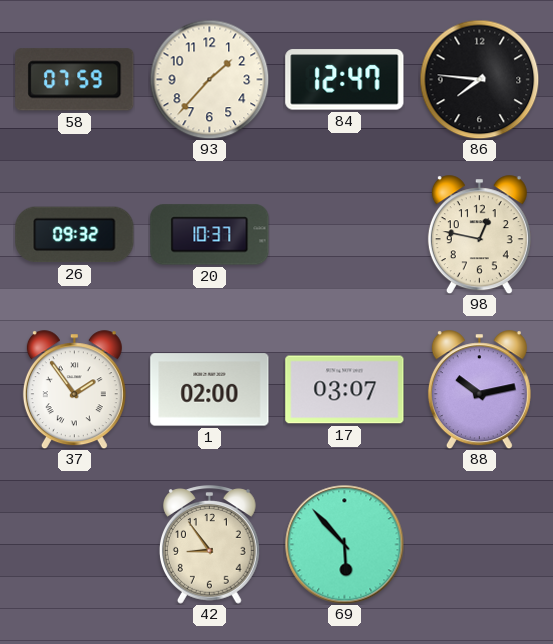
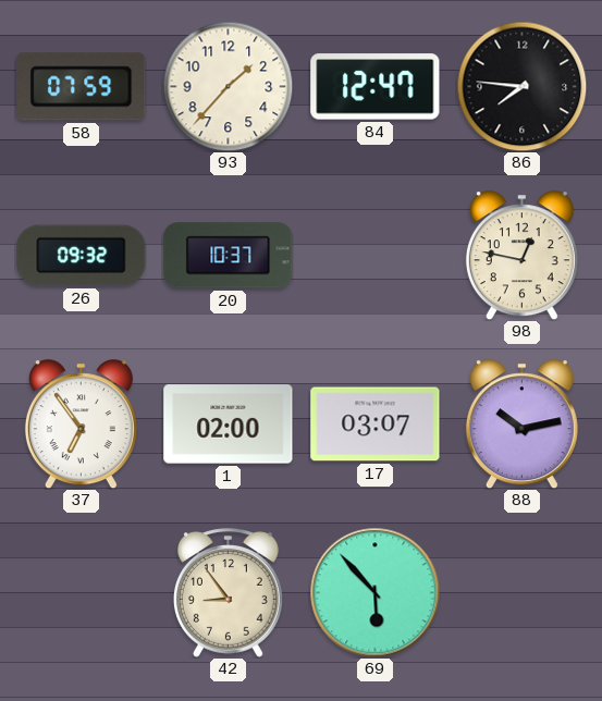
37: 1:54 -> 6:54
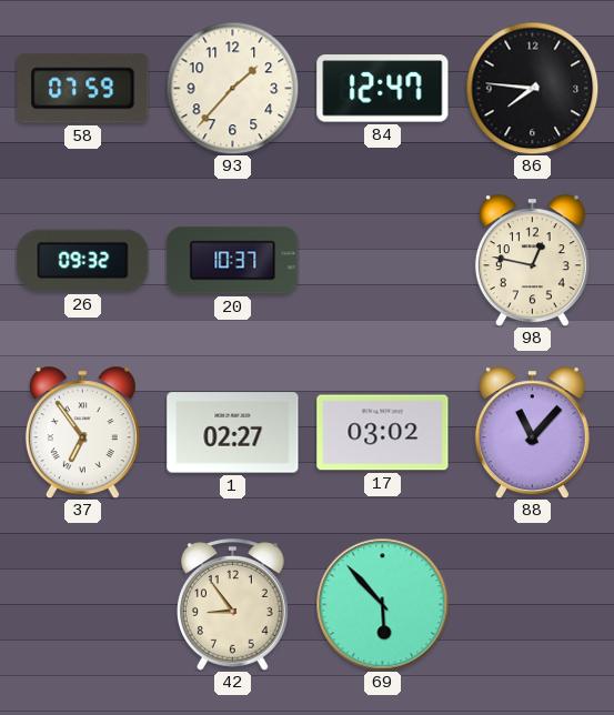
1: 02:00 -> 02:27
17: 03:07 -> 03:02
88: 10:13 -> 11:07
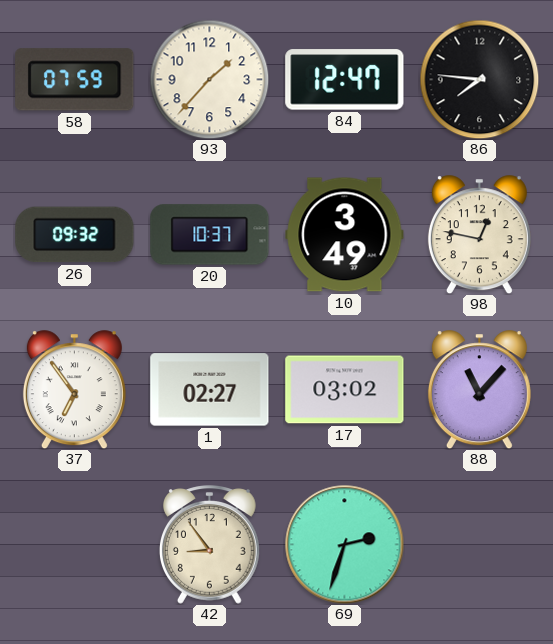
10: none -> 3:49
69: 5:53 -> 2:33
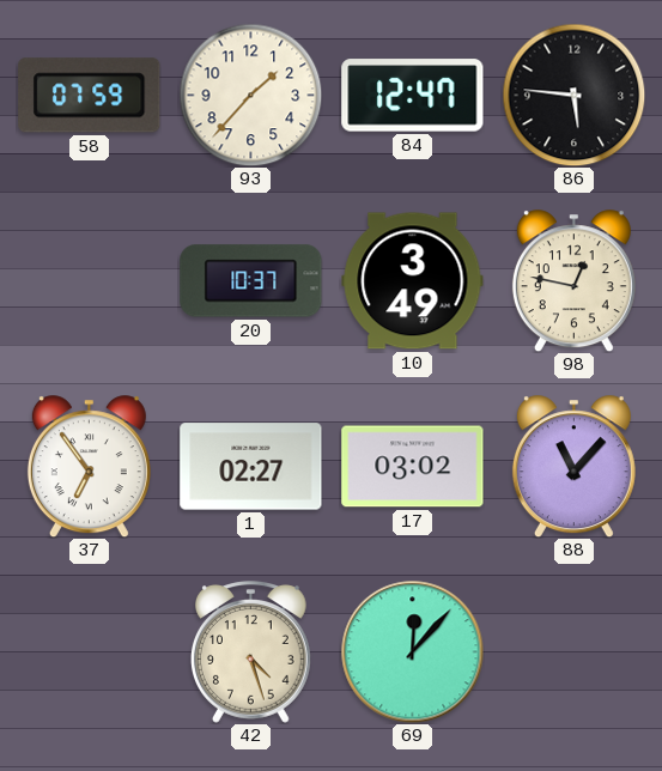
86: 7:46 -> 5:46
26: 09:32 -> none
42: 8:54 -> 4:27
69: 2:33 -> 12:07
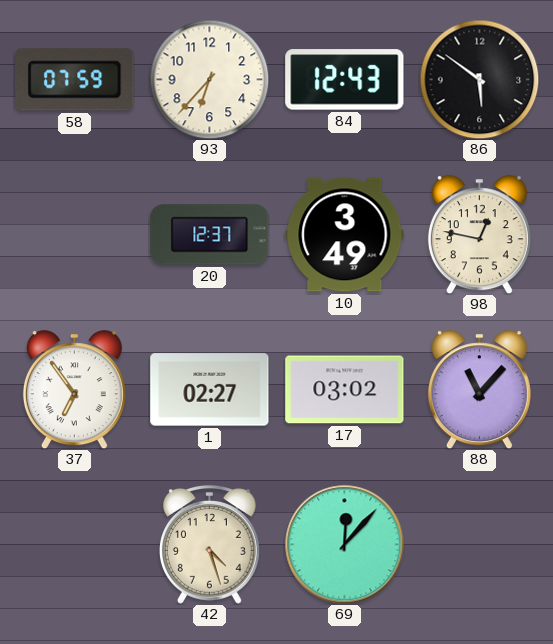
93: 1:37 -> 6:37
84: 12:47 -> 12:43
86: 5:46 -> 5:51
20: 10:37 -> 12:37
